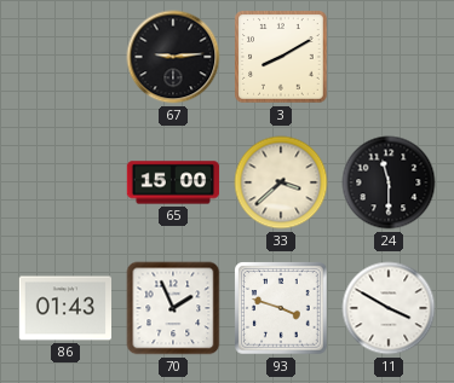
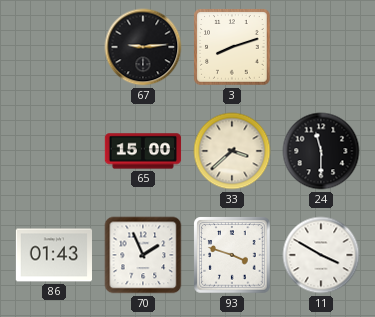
3: 8:10 -> 8:12
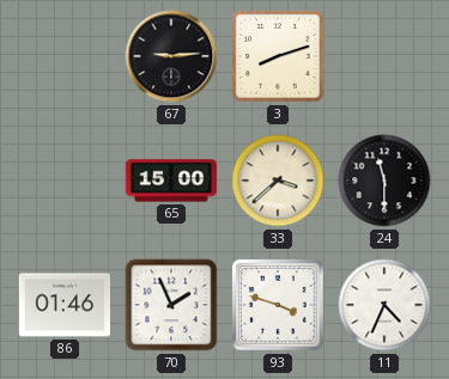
86: 01:43 -> 01:46
11: 3:50 -> 4:34
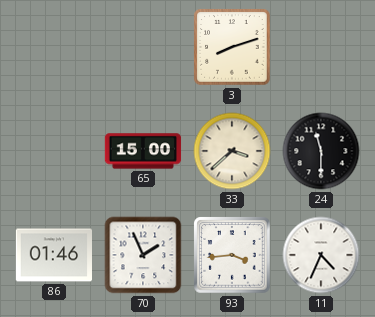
67: 9:14 -> none
93: 3:48 -> 3:44
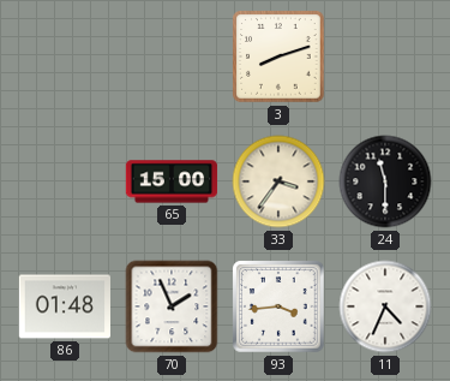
33: 3:38 -> 3:36
86: 01:46 -> 01:48
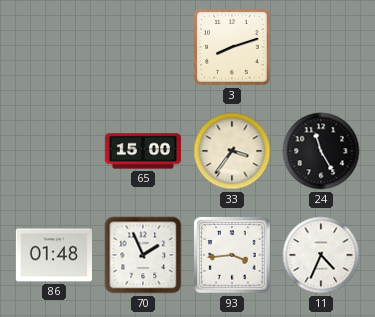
24: 11:30 -> 11:25
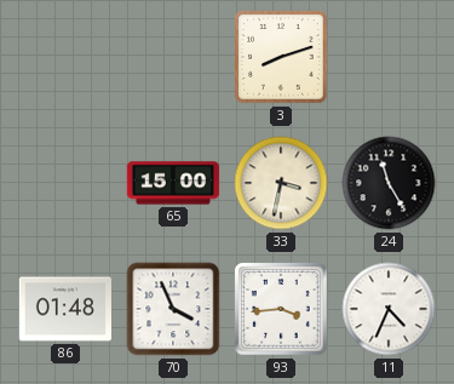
33: 3:36 -> 3:32
70: 1:56 -> 3:56
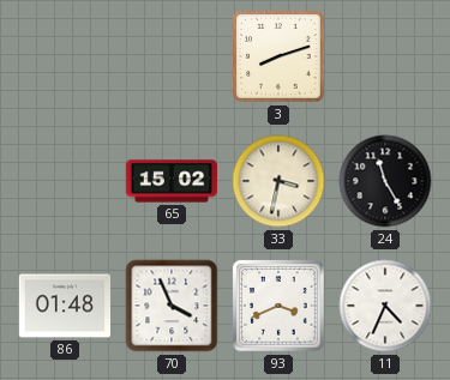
65: 15:00 -> 15:02
93: 3:44 -> 3:41
